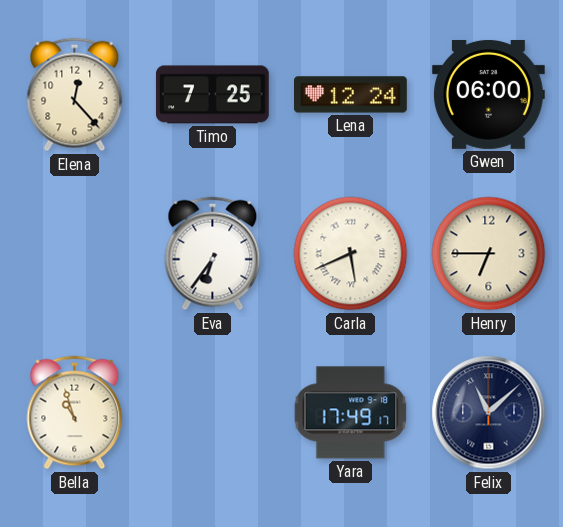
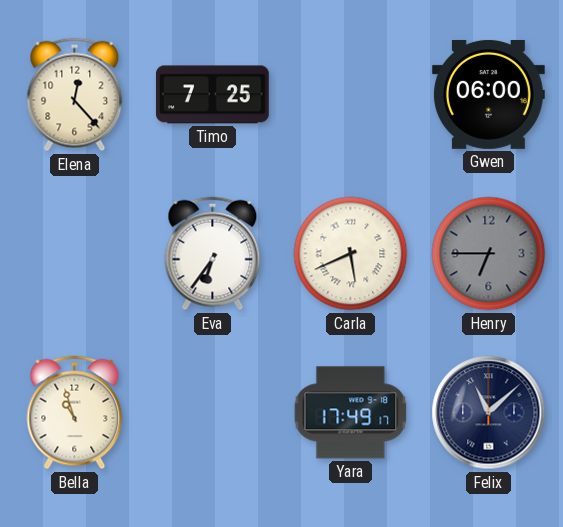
Lena: 12:24 -> none
Henry dial: cream -> grey
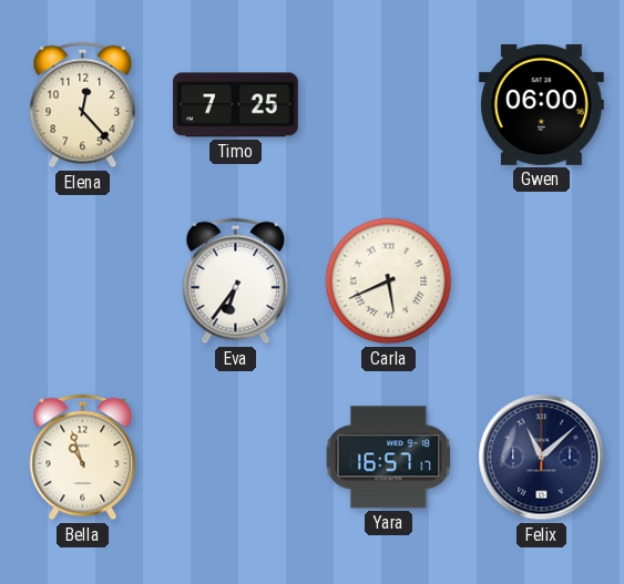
Henry: 6:45 -> none
Yara: 17:49 -> 16:57
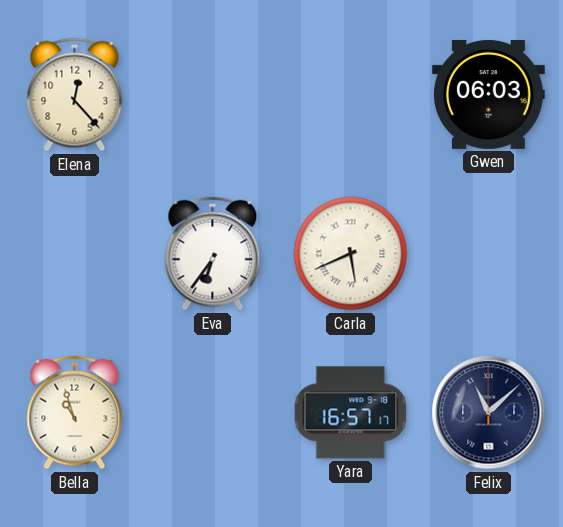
Timo: 7:25 -> none
Gwen: 06:00 -> 06:03
